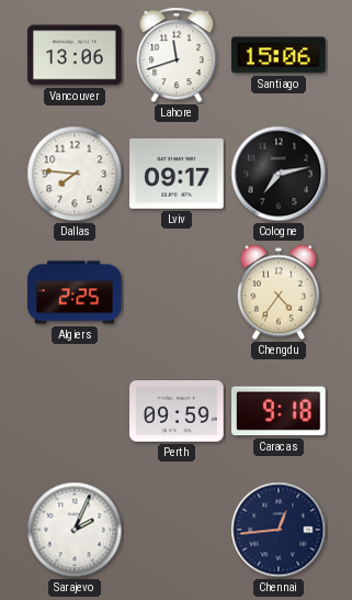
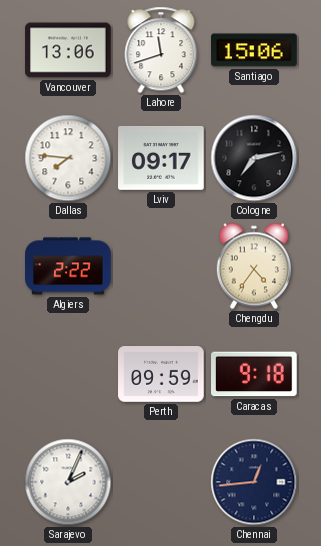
Algiers: 2:25 -> 2:22
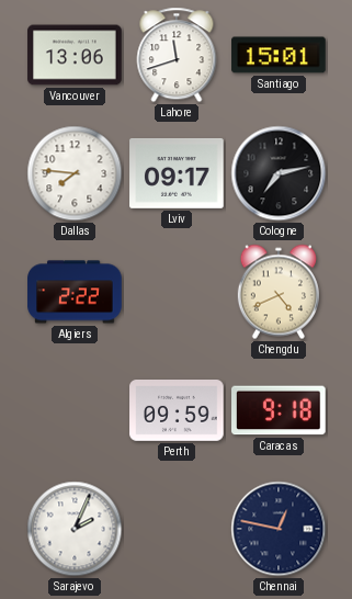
Santiago: 15:06 -> 15:01
Chengdu: 4:36 -> 4:41
Chennai: 12:44 -> 12:47
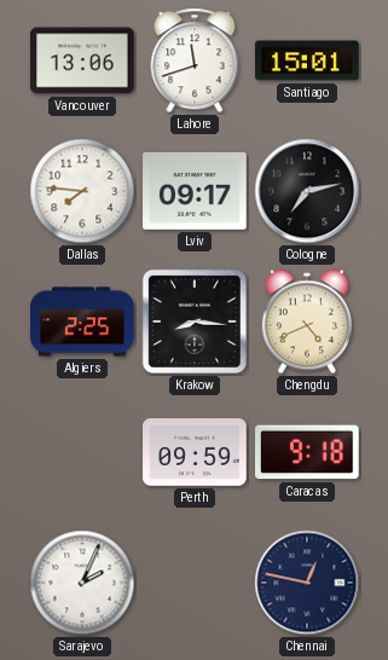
Algiers: 2:22 -> 2:25
Krakow: none -> 8:16
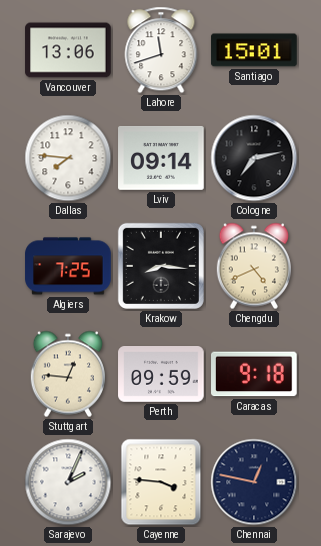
Lviv: 09:17 -> 09:14
Algiers: 2:25 -> 7:25
Stuttgart: none -> 12:46
Cayenne: none -> 3:46
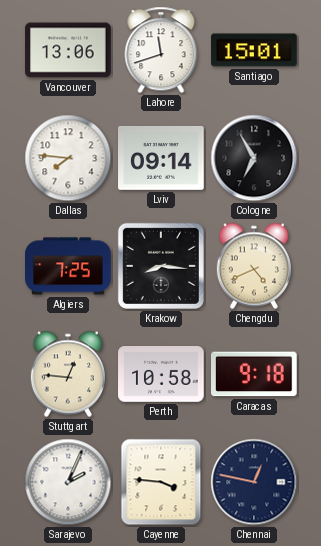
Cologne: 7:13 -> 6:55
Perth: 09:59 -> 10:58
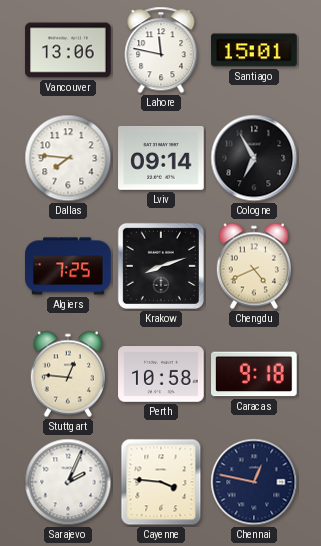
Lahore: 11:42 -> 11:47
Krakow: 8:16 -> 8:12
